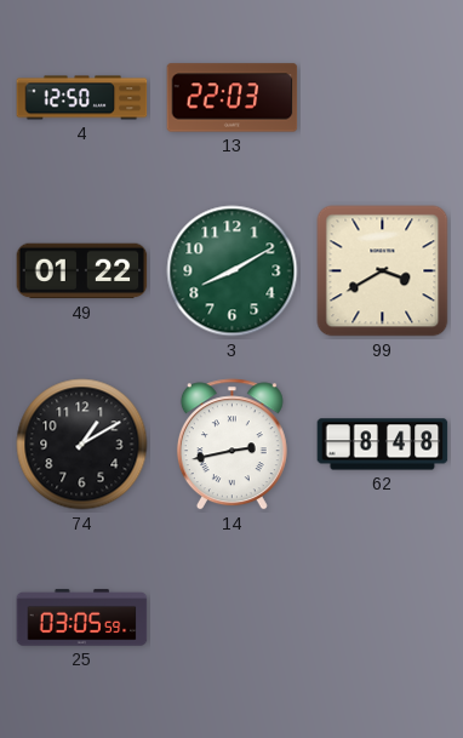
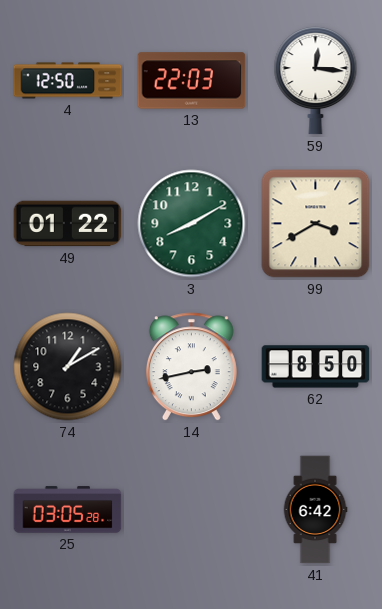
59: none -> 12:16
62: 8:48 -> 8:50
25: 03:05:59 -> 03:05:28
41: none -> 6:42
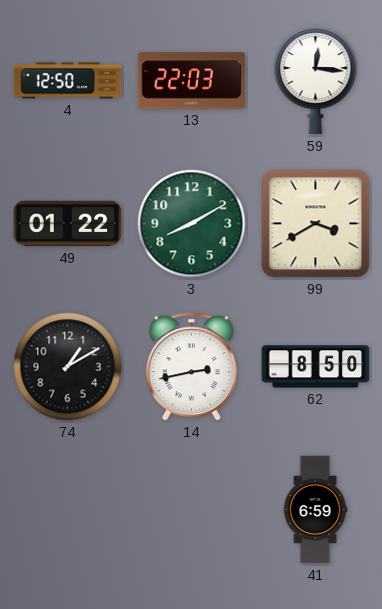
25: 03:05 -> none
41: 6:42 -> 6:59
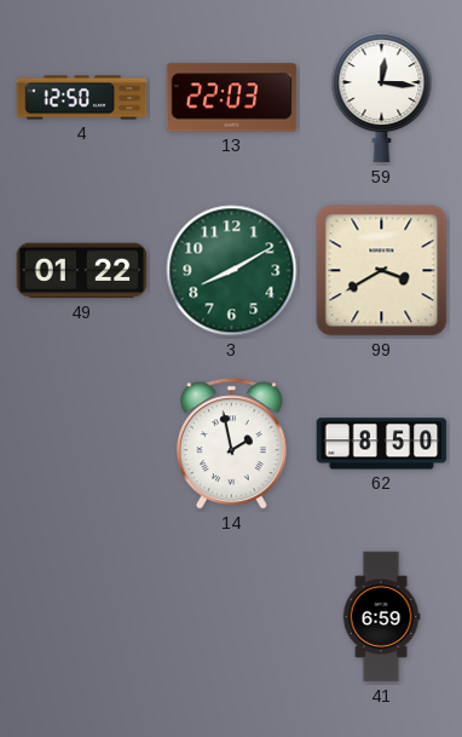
74: 1:10 -> none
14: 2:43 -> 1:58
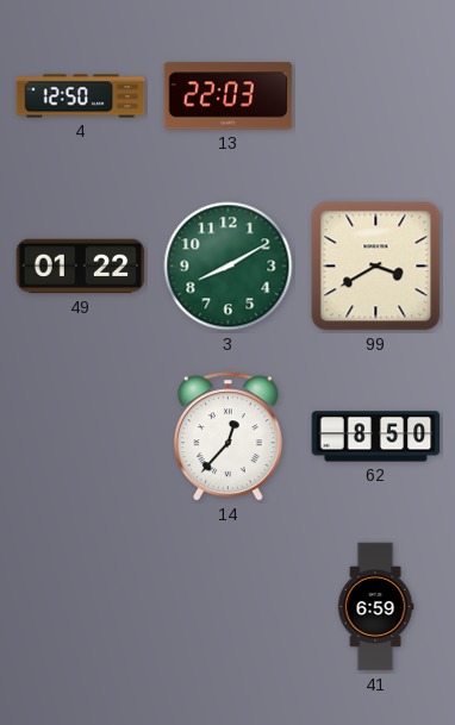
59: 12:16 -> none
14: 1:58 -> 12:37
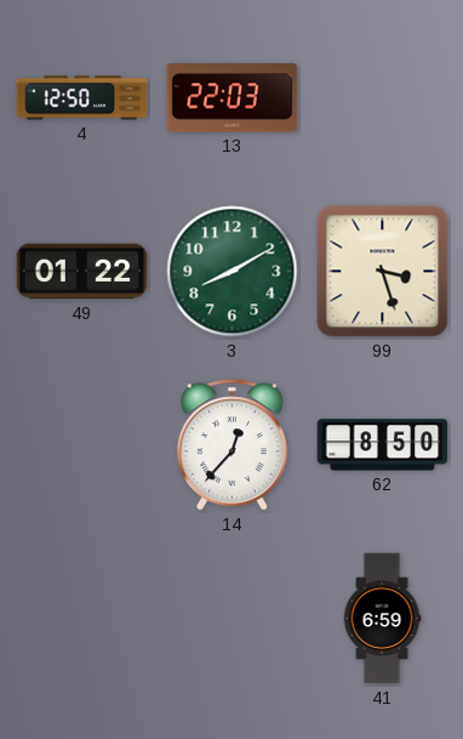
99: 3:40 -> 3:27
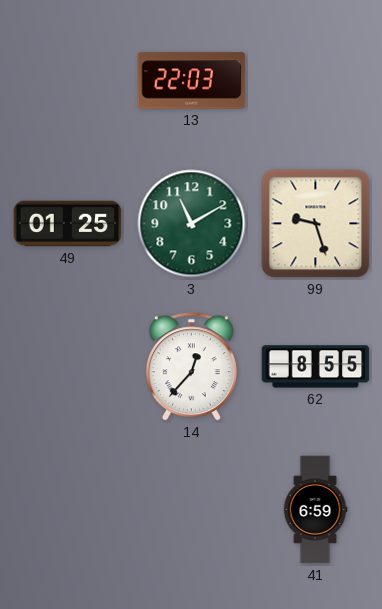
4: 12:50 -> none
49: 01:22 -> 01:25
3: 8:10 -> 11:10
99: 3:27 -> 9:27
62: 8:50 -> 8:55
